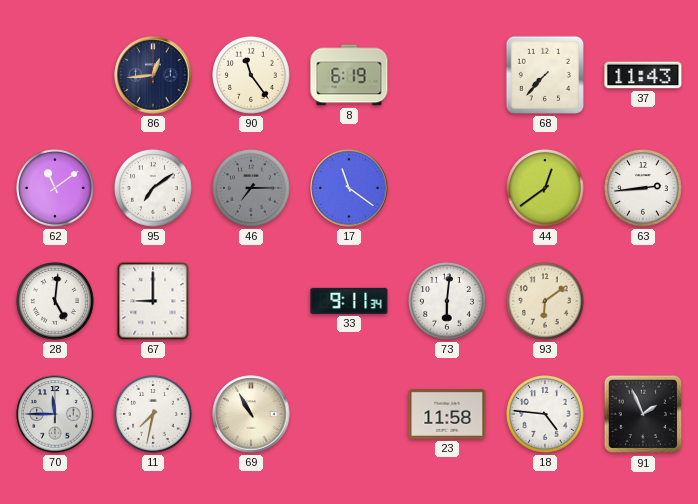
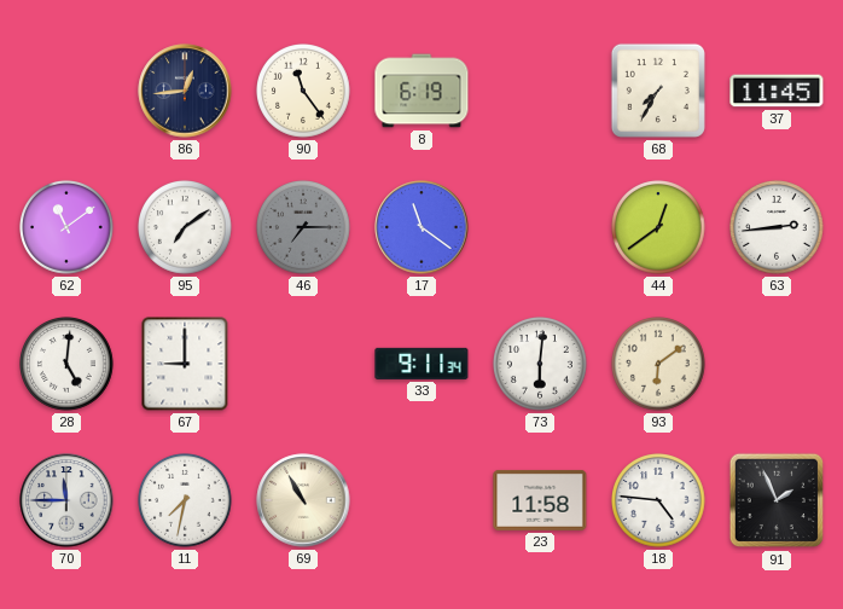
68: 7:37 -> 7:35
37: 11:43 -> 11:45
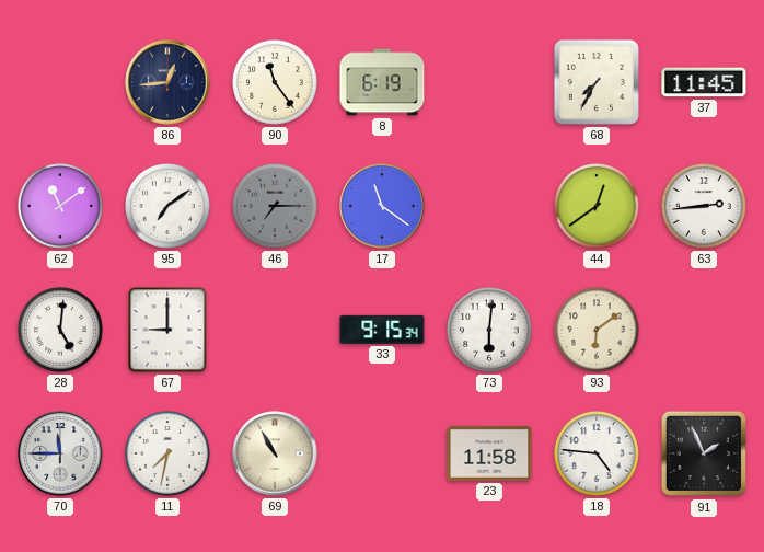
33: 9:11 -> 9:15
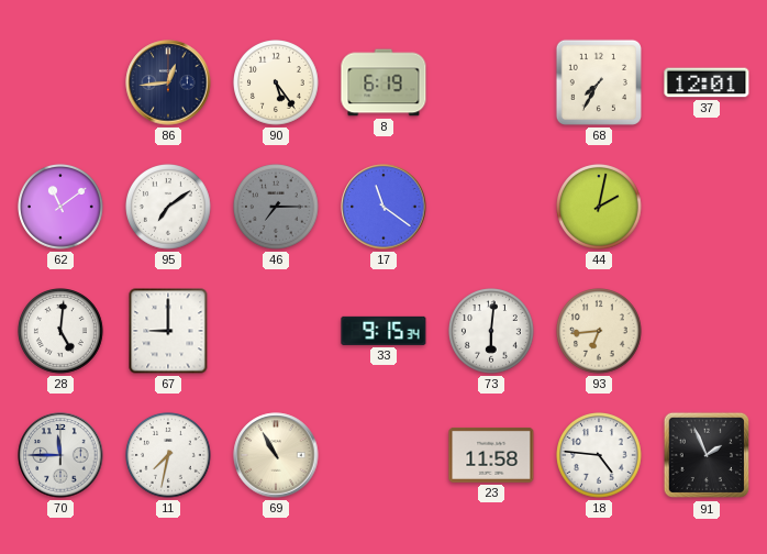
90: 11:24 -> 5:24
37: 11:45 -> 12:01
44: 12:39 -> 2:02
63: 2:44 -> none
93: 6:09 -> 6:44
